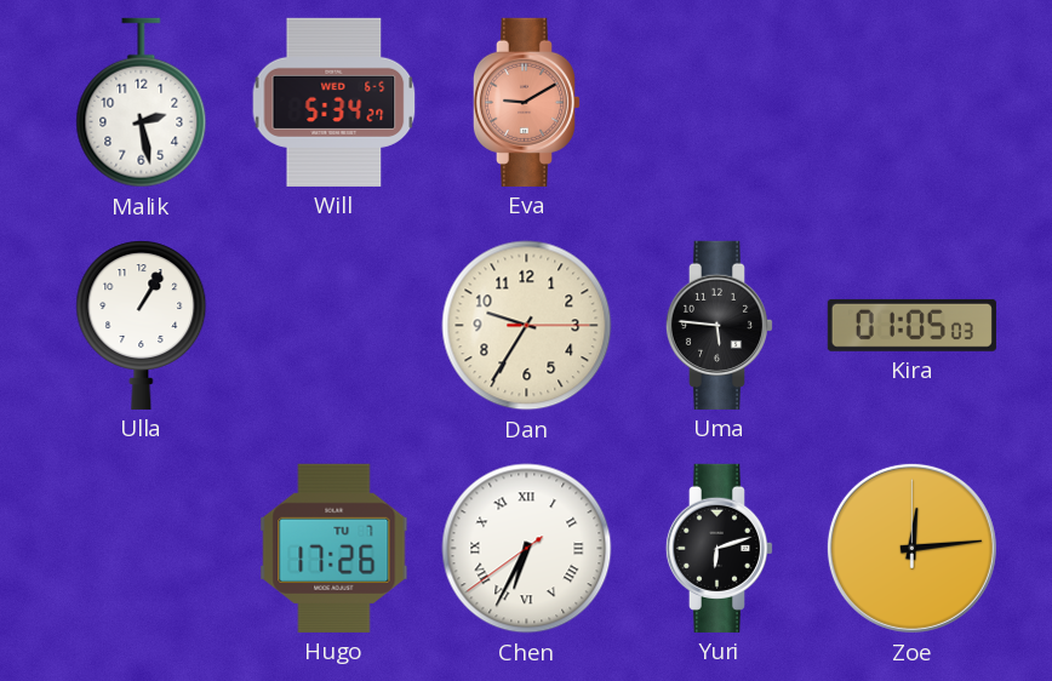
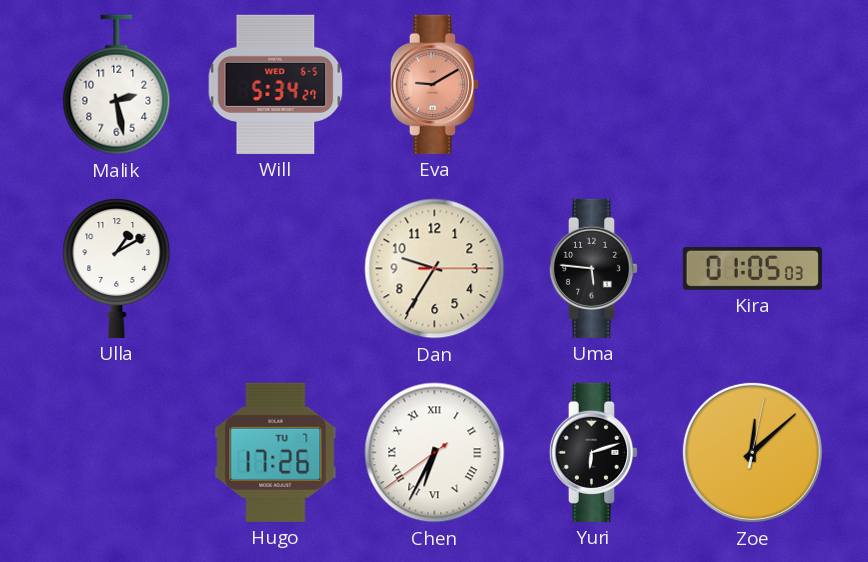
Ulla: 1:05 -> 1:10
Zoe: 12:14 -> 12:08
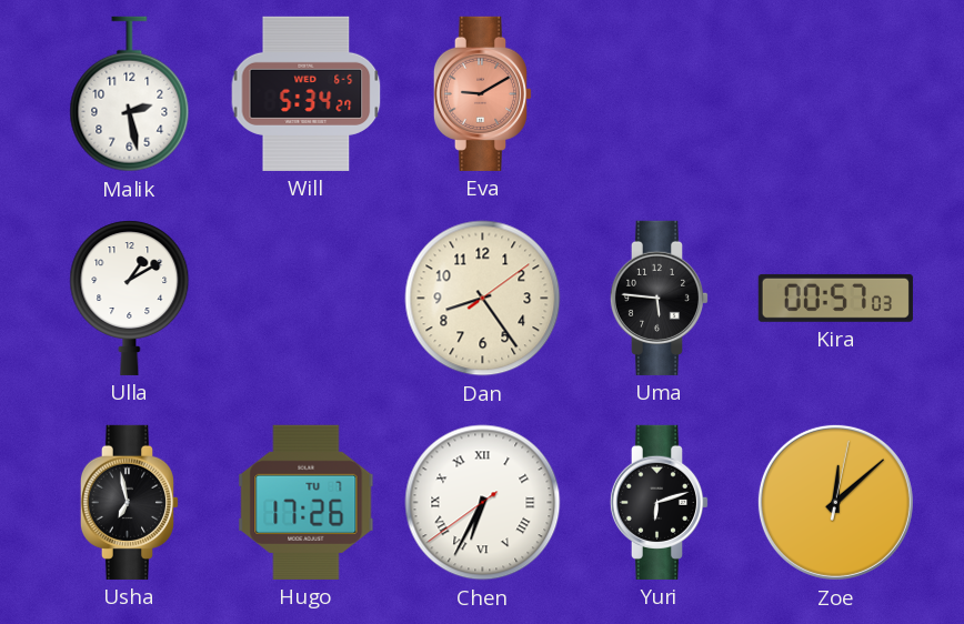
Dan: 9:35 -> 8:24
Kira: 01:05 -> 00:57
Usha: none -> 6:58
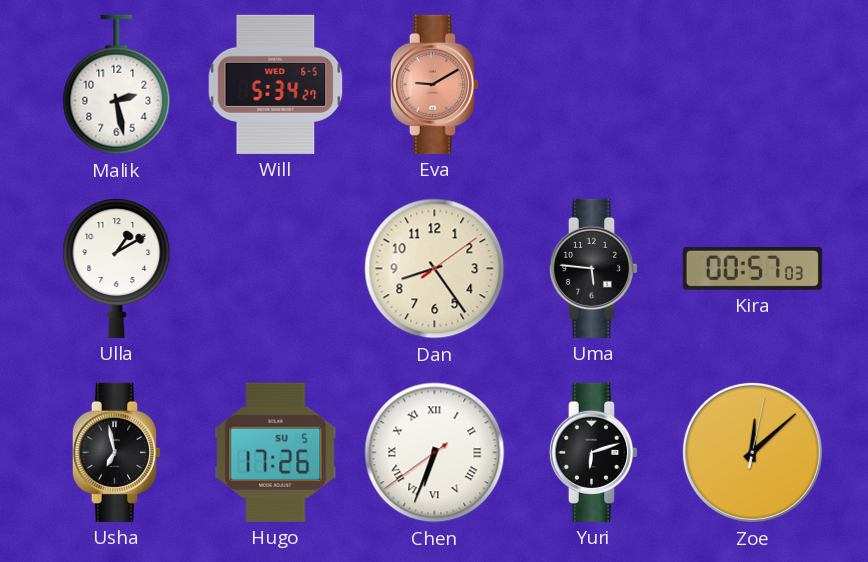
Hugo date: TU 7 -> SU 5
Chen: 6:34 -> 6:33
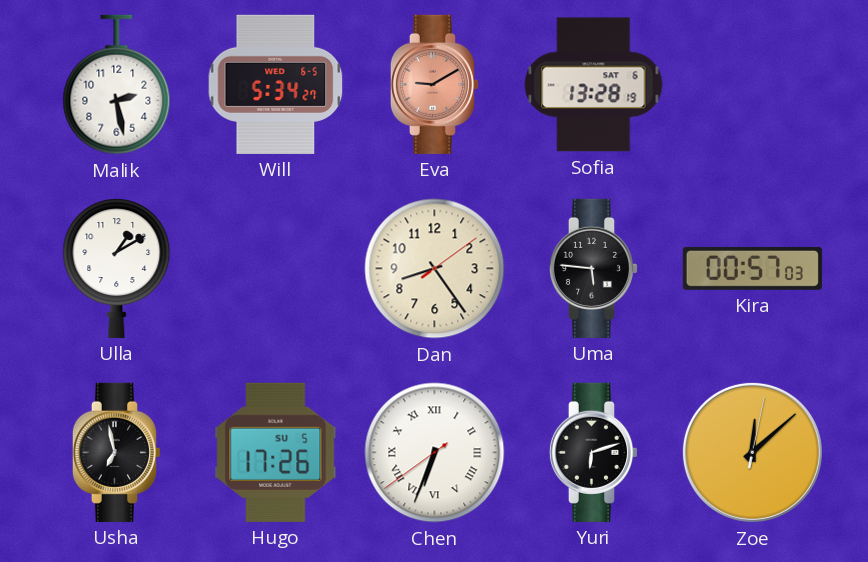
Sofia: none -> 13:28
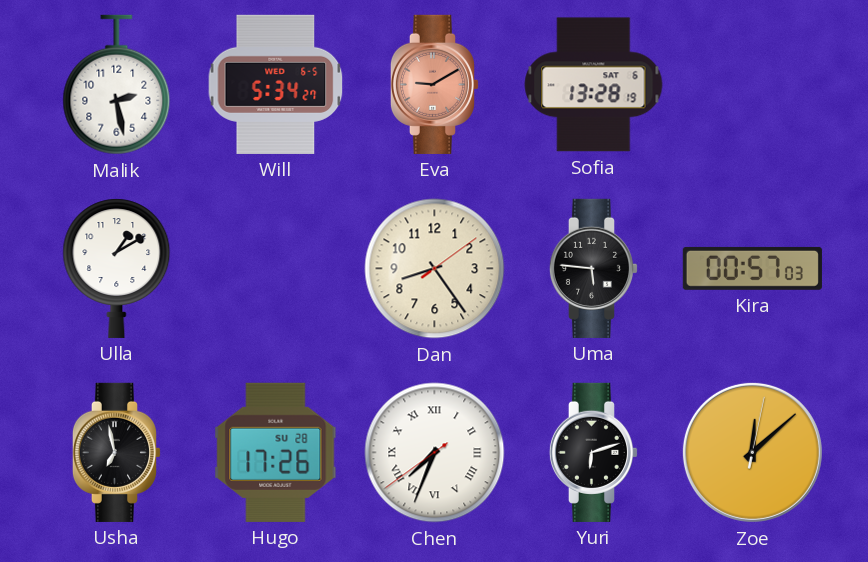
Hugo date: SU 5 -> SU 28
Chen: 6:33 -> 7:33
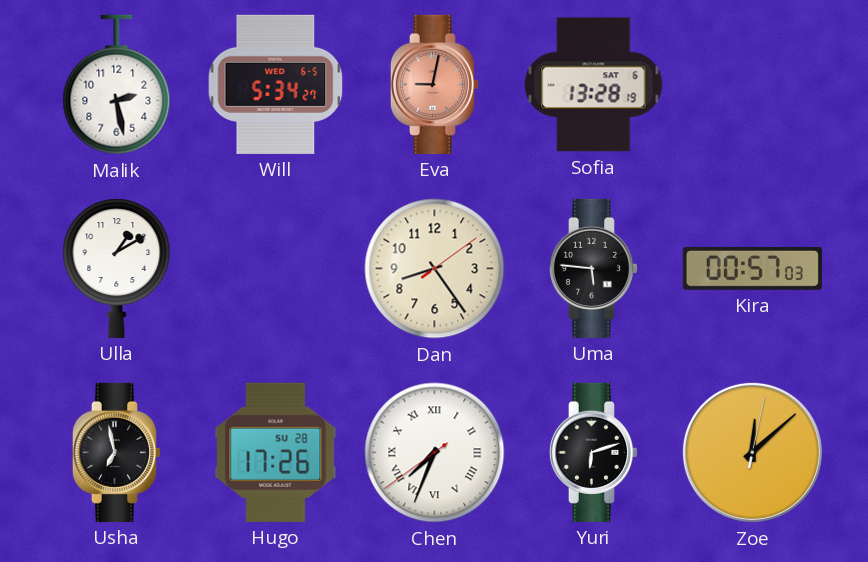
Eva: 9:10 -> 9:02
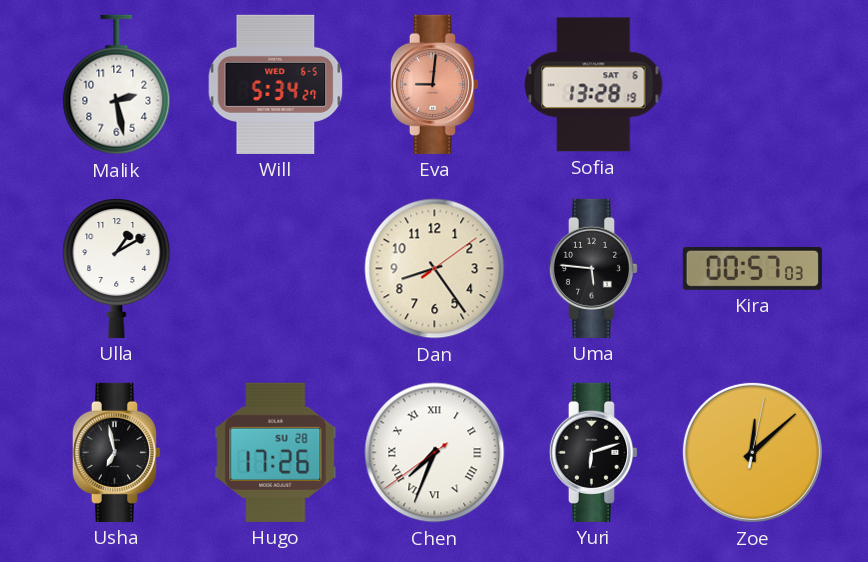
Eva: 9:02 -> 9:01
